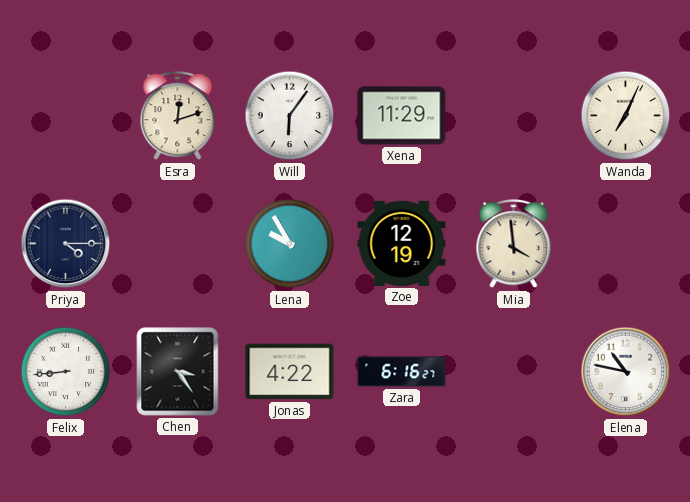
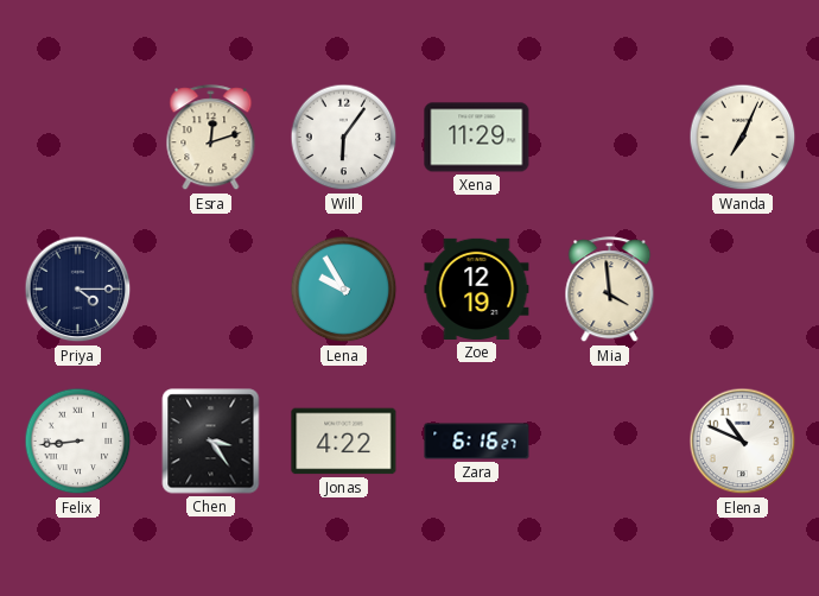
Elena: 10:47 -> 10:49
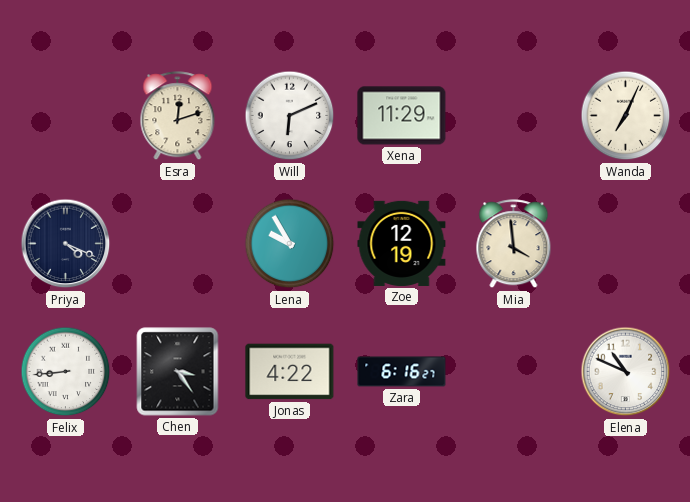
Will: 6:06 -> 6:11
Priya: 4:15 -> 4:19
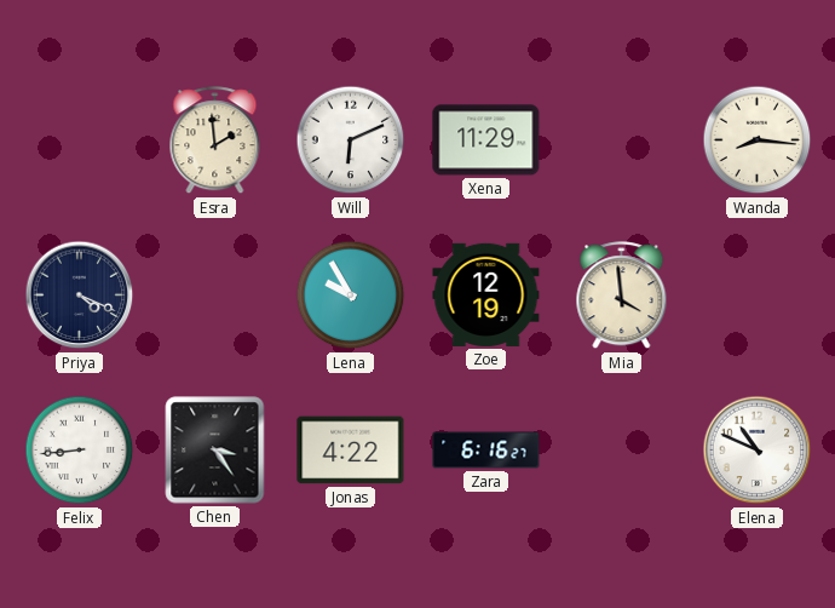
Esra: 12:12 -> 1:59
Wanda: 7:04 -> 8:16
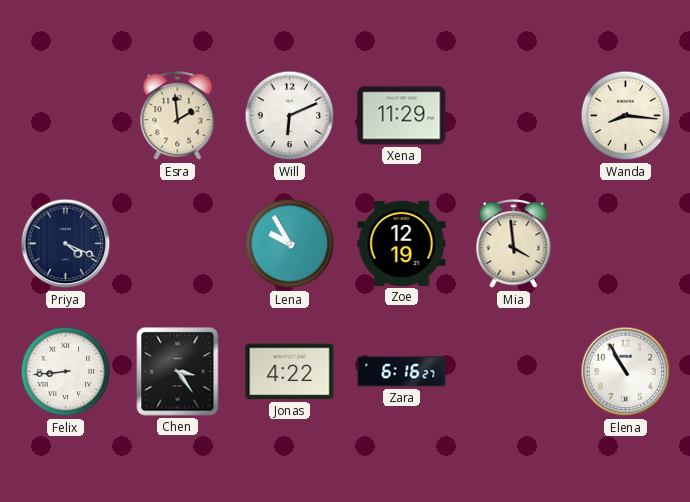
Elena: 10:49 -> 10:55
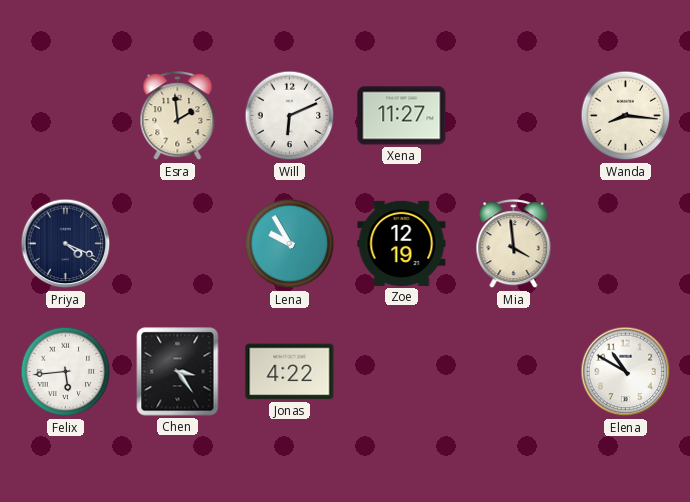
Xena: 11:29 -> 11:27
Felix: 8:44 -> 5:44
Zara: 6:16 -> none
Elena: 10:55 -> 10:50
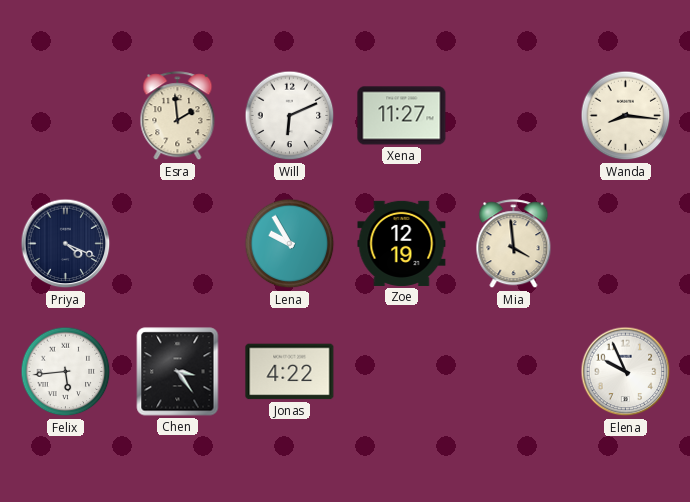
Elena: 10:50 -> 9:56
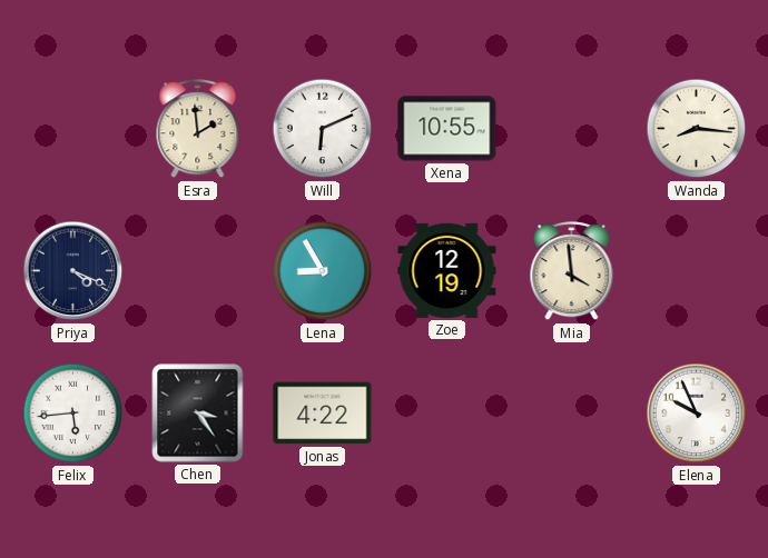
Xena: 11:27 -> 10:55
Lena: 9:55 -> 8:55
